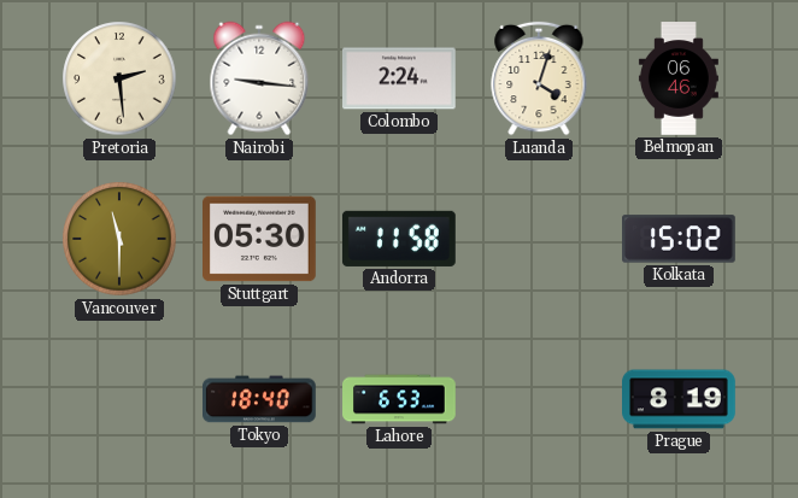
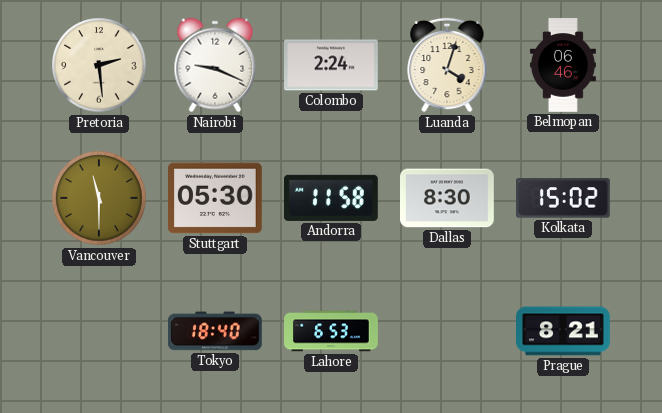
Nairobi: 9:16 -> 9:19
Dallas: none -> 8:30
Prague: 8:19 -> 8:21
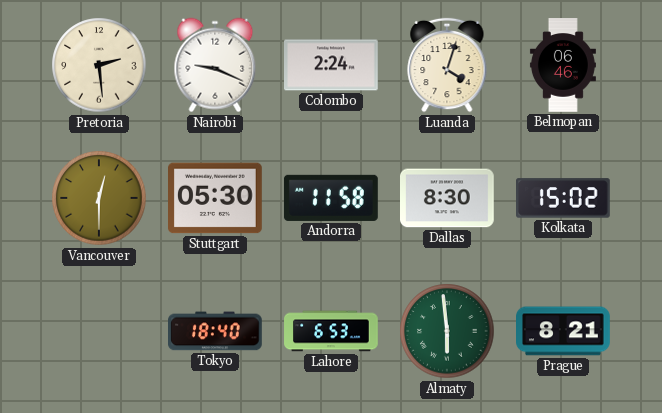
Vancouver: 11:30 -> 12:30
Almaty: none -> 5:59
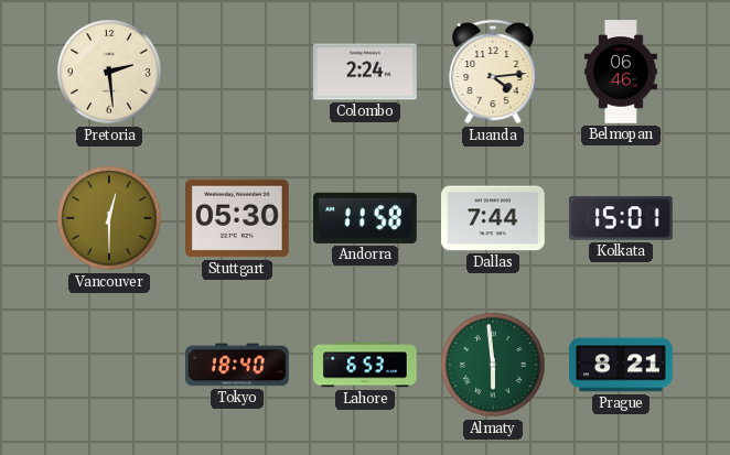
Nairobi: 9:19 -> none
Luanda: 4:03 -> 4:14
Dallas: 8:30 -> 7:44
Kolkata: 15:02 -> 15:01
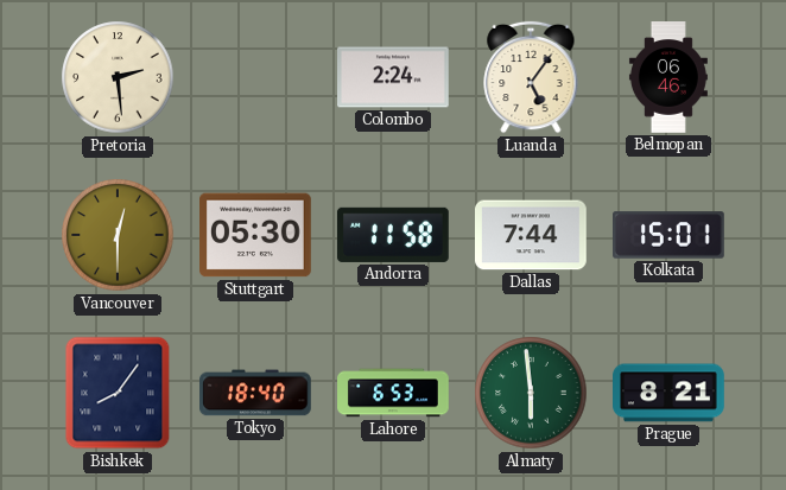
Luanda: 4:14 -> 5:06
Bishkek: none -> 8:06
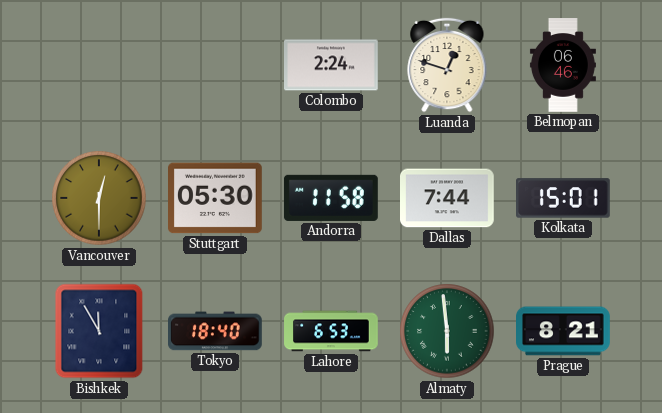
Pretoria: 2:29 -> none
Luanda: 5:06 -> 12:48
Bishkek: 8:06 -> 11:55
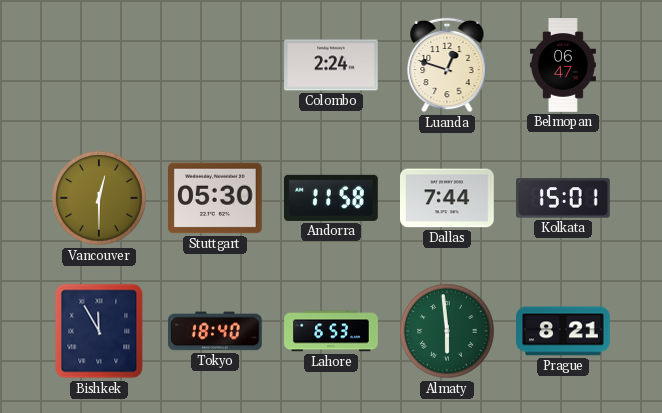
Belmopan: 06:46 -> 06:47
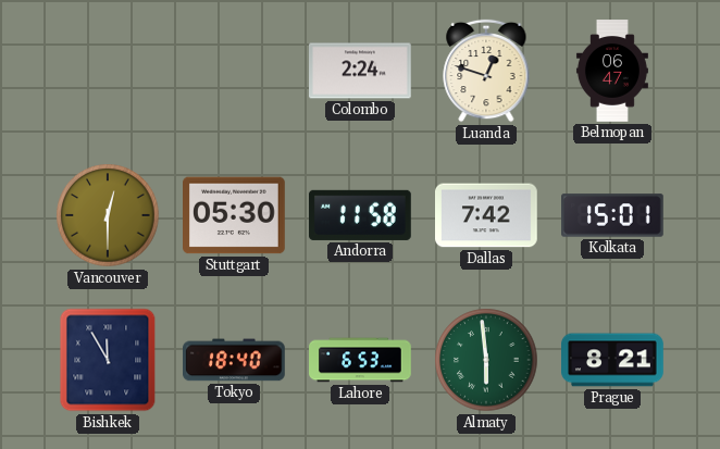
Dallas: 7:44 -> 7:42
